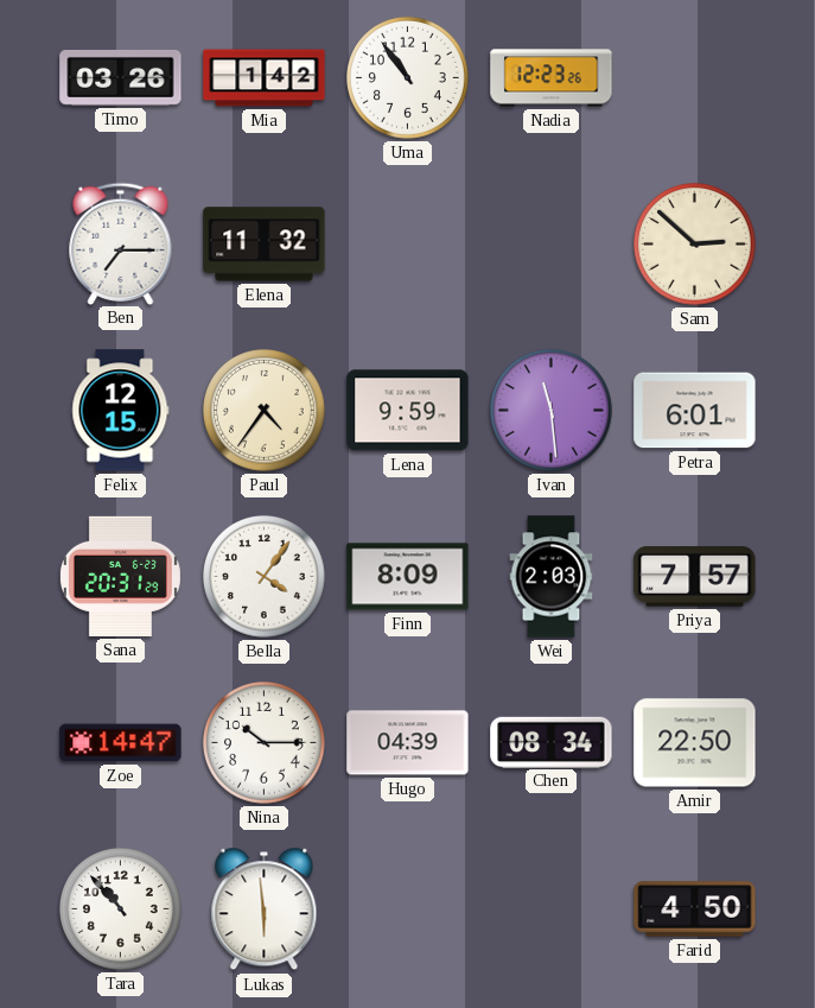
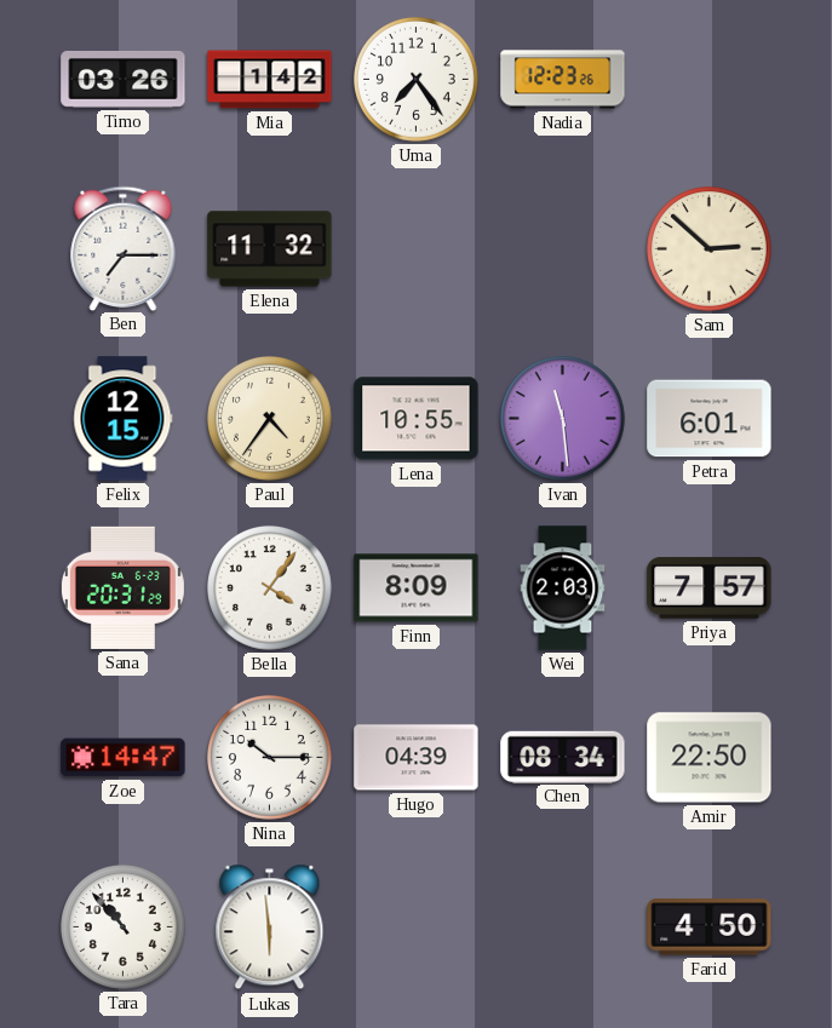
Uma: 10:54 -> 7:24
Lena: 9:59 -> 10:55
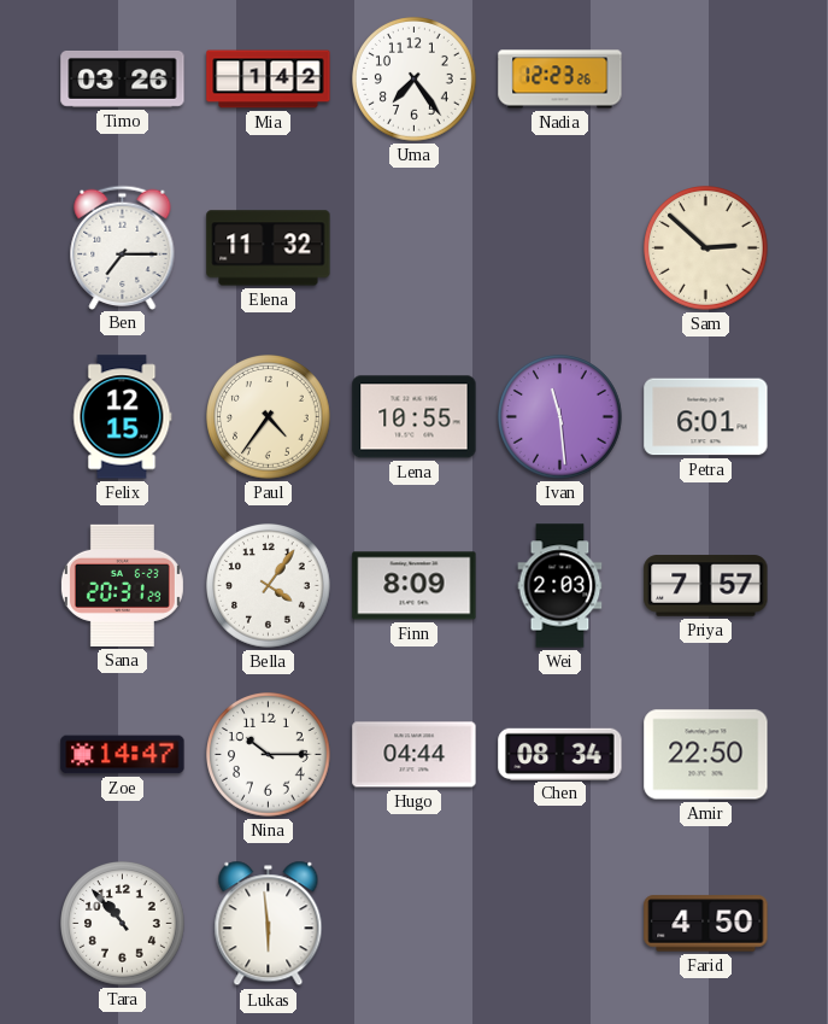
Hugo: 04:39 -> 04:44
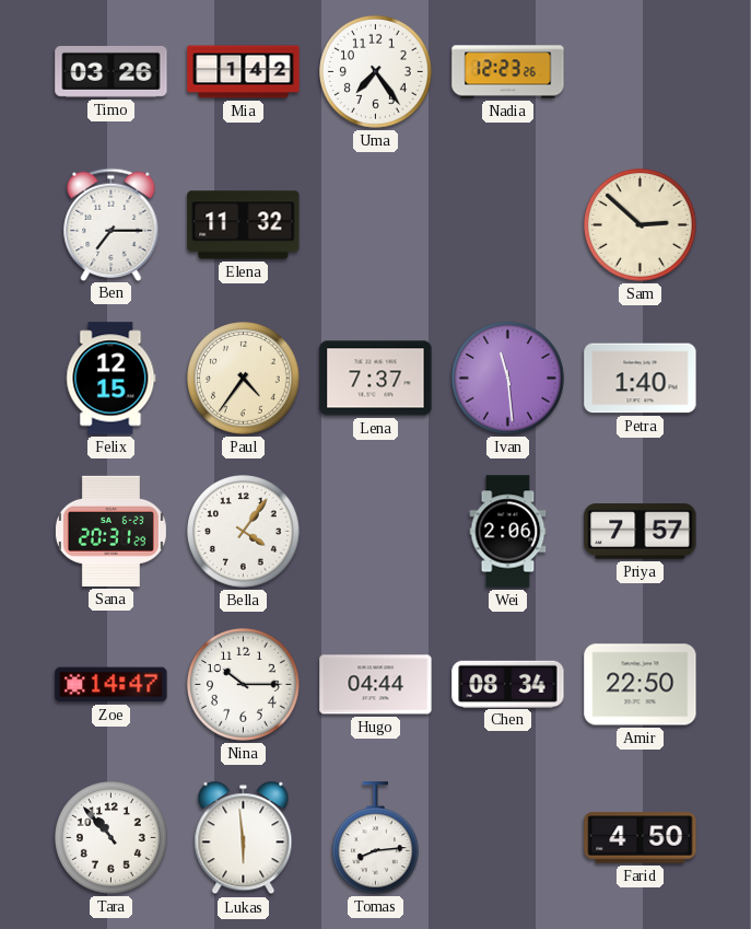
Lena: 10:55 -> 7:37
Petra: 6:01 -> 1:40
Finn: 8:09 -> none
Wei: 2:03 -> 2:06
Tomas: none -> 8:14
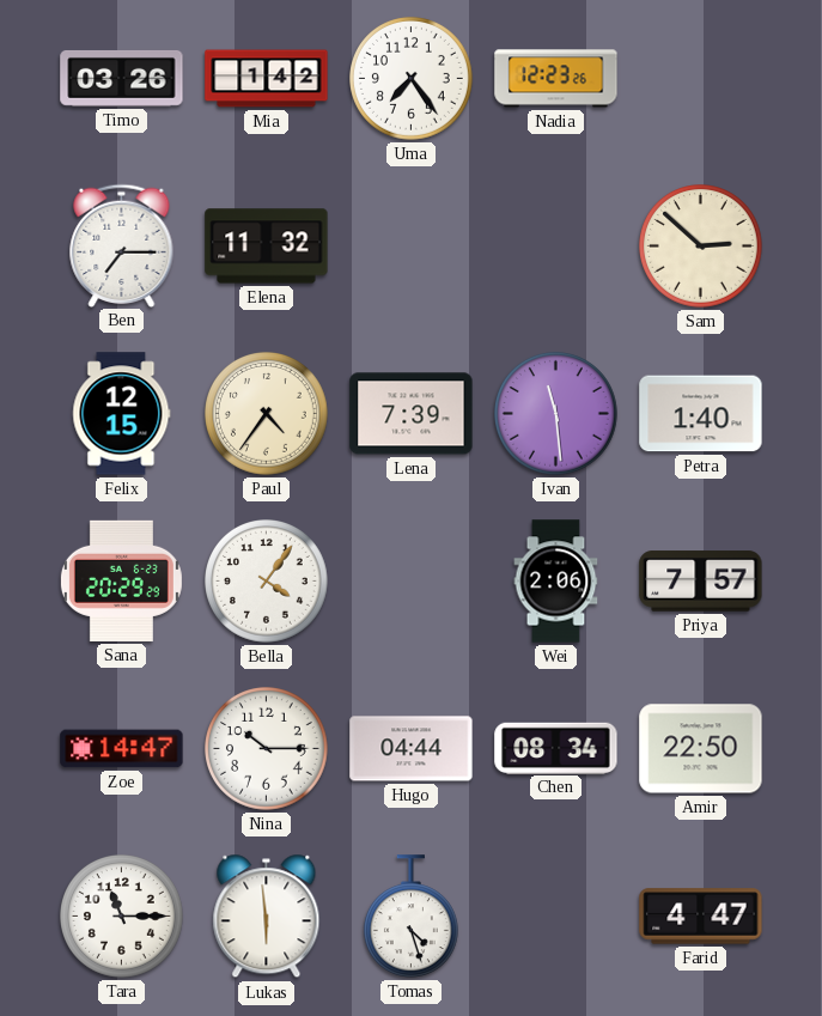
Lena: 7:37 -> 7:39
Sana: 20:31 -> 20:29
Tara: 10:53 -> 11:15
Tomas: 8:14 -> 4:27
Farid: 4:50 -> 4:47
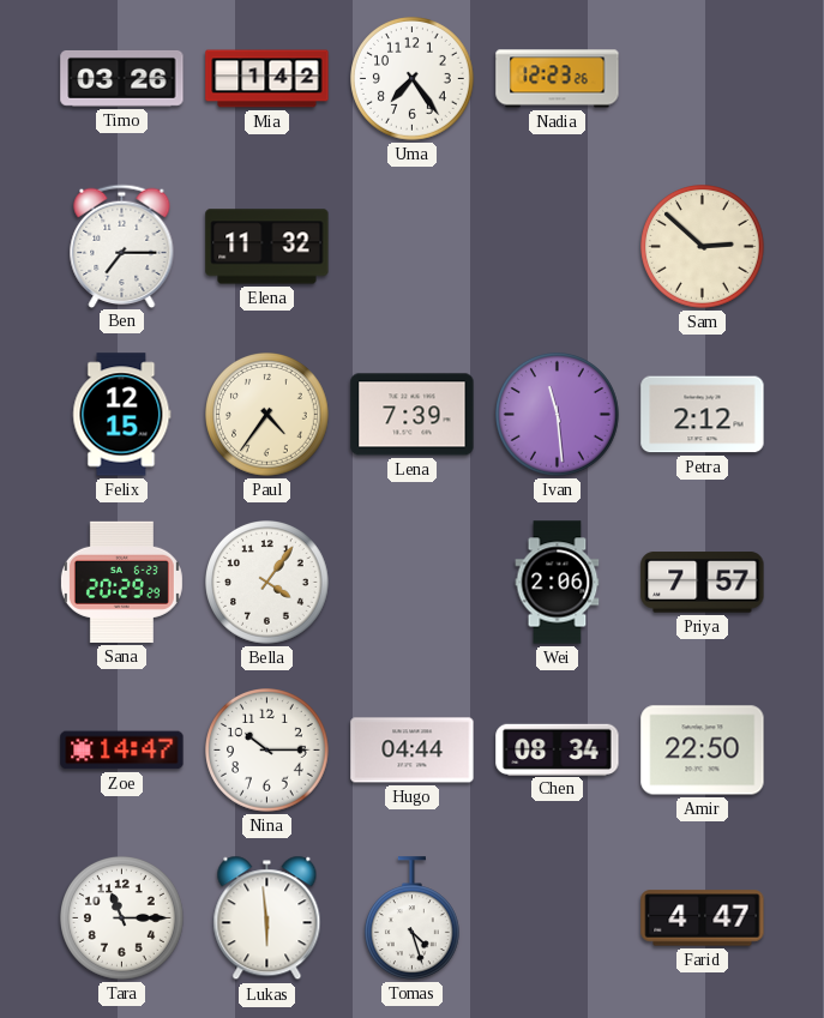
Petra: 1:40 -> 2:12
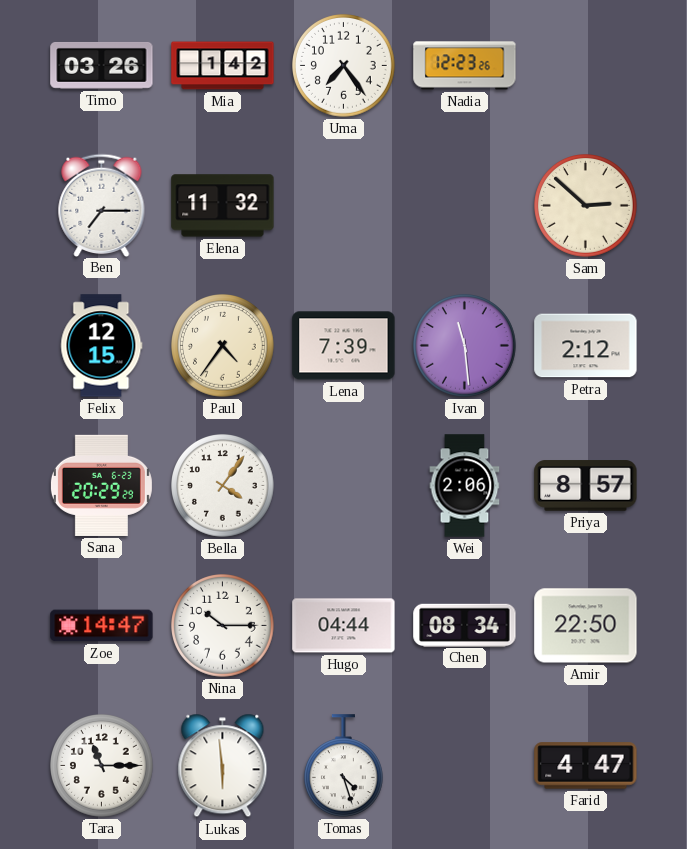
Priya: 7:57 -> 8:57
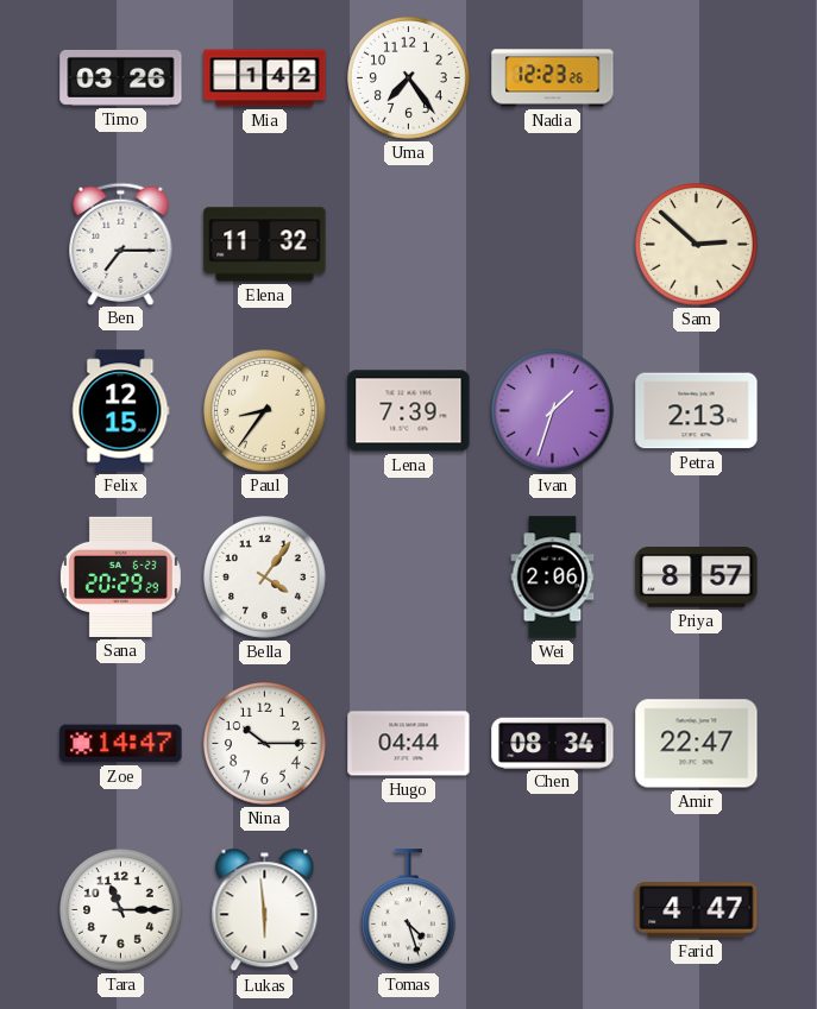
Paul: 4:36 -> 8:36
Ivan: 11:29 -> 1:33
Petra: 2:12 -> 2:13
Amir: 22:50 -> 22:47
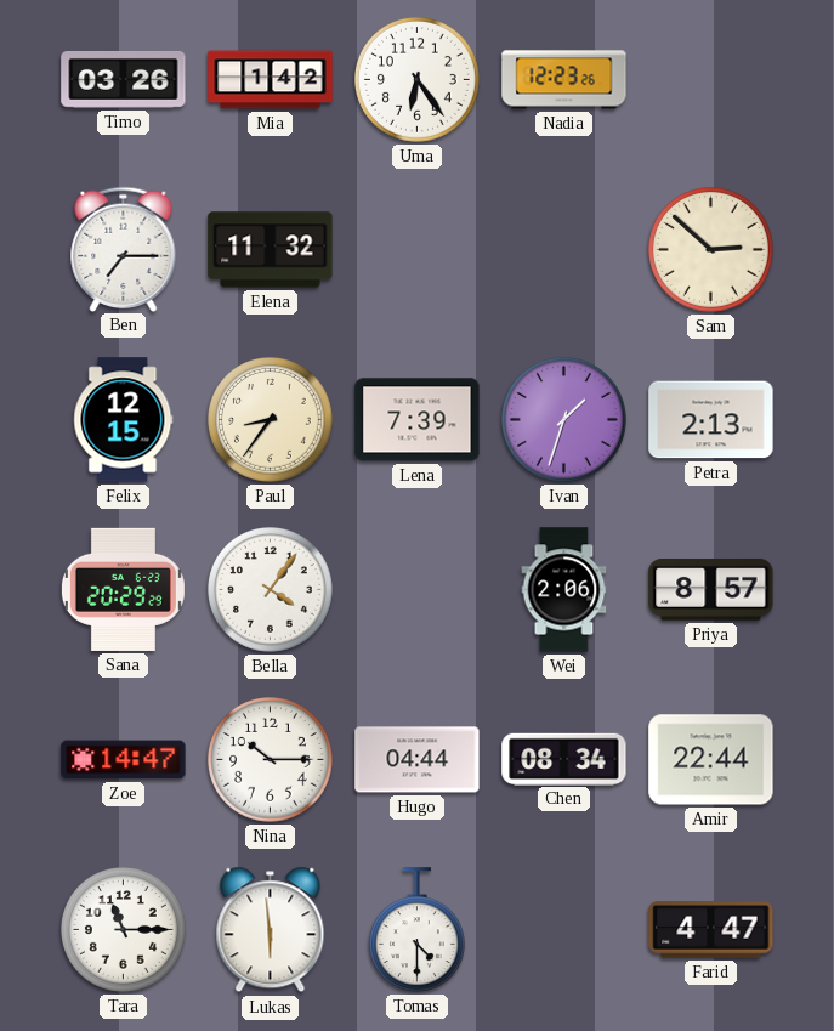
Uma: 7:24 -> 6:24
Amir: 22:47 -> 22:44
Tomas: 4:27 -> 4:30
